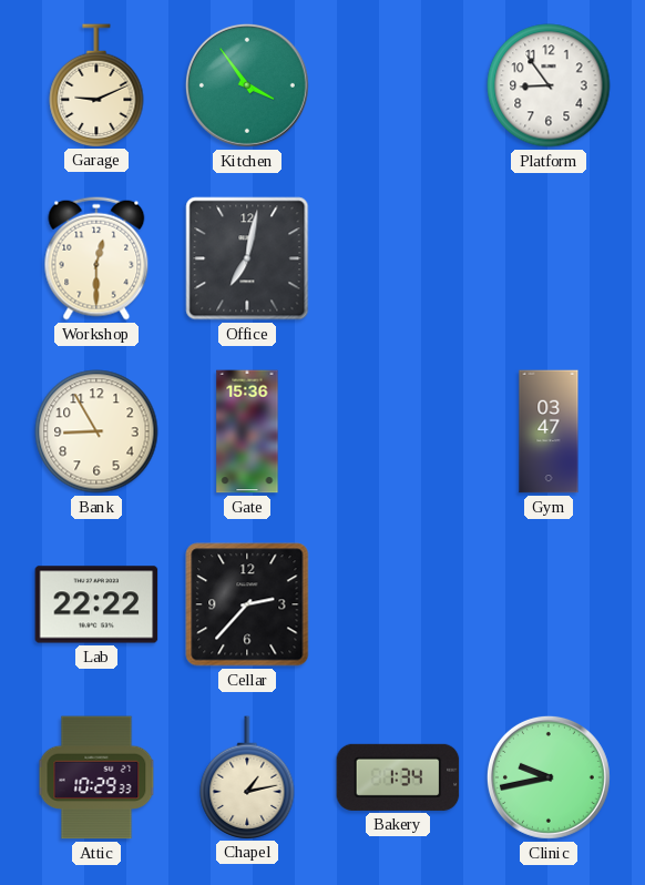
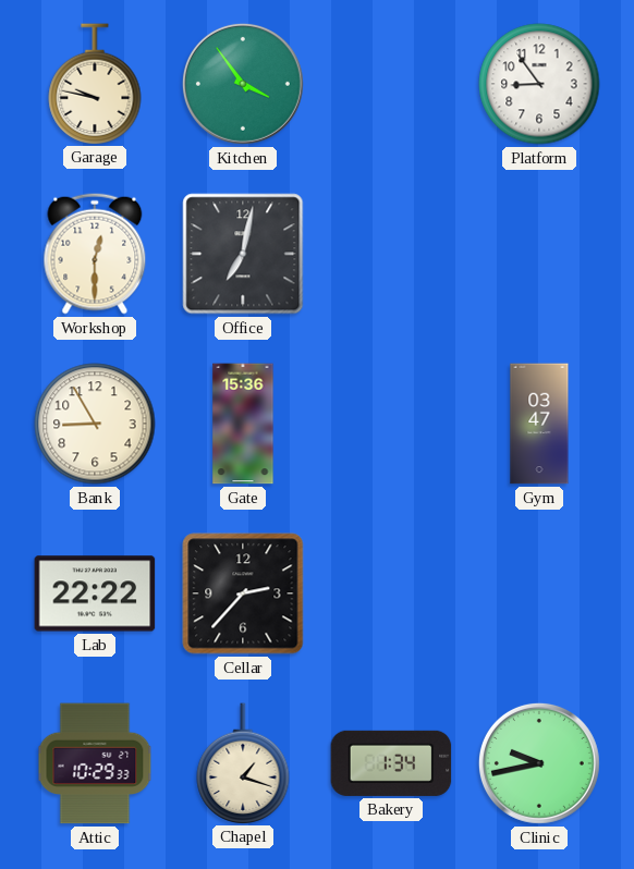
Garage: 9:11 -> 9:47
Chapel: 1:13 -> 1:18
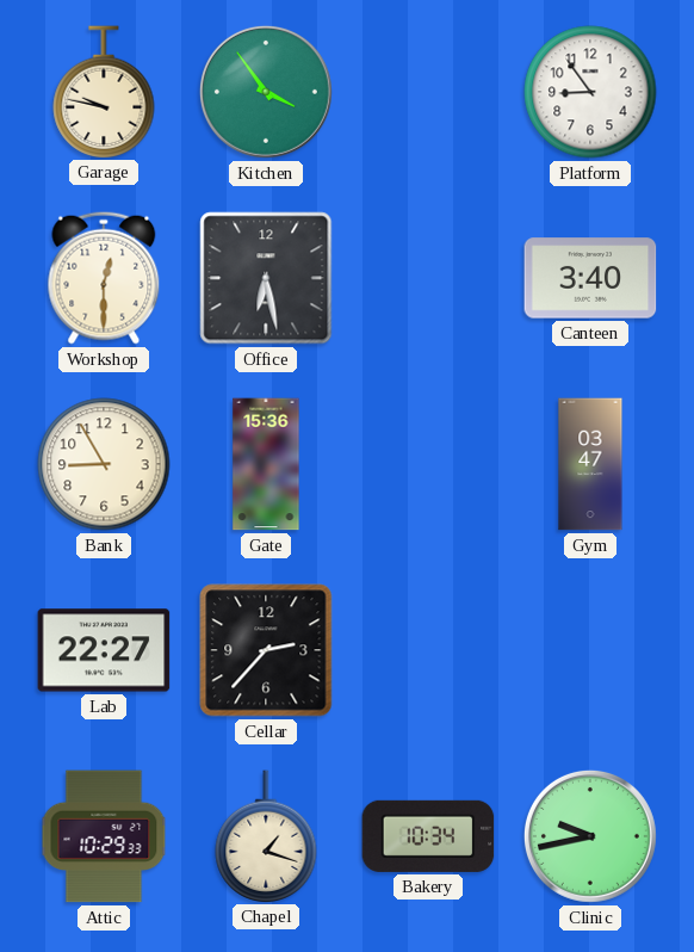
Office: 7:02 -> 6:28
Canteen: none -> 3:40
Lab: 22:22 -> 22:27
Bakery: 1:34 -> 10:34
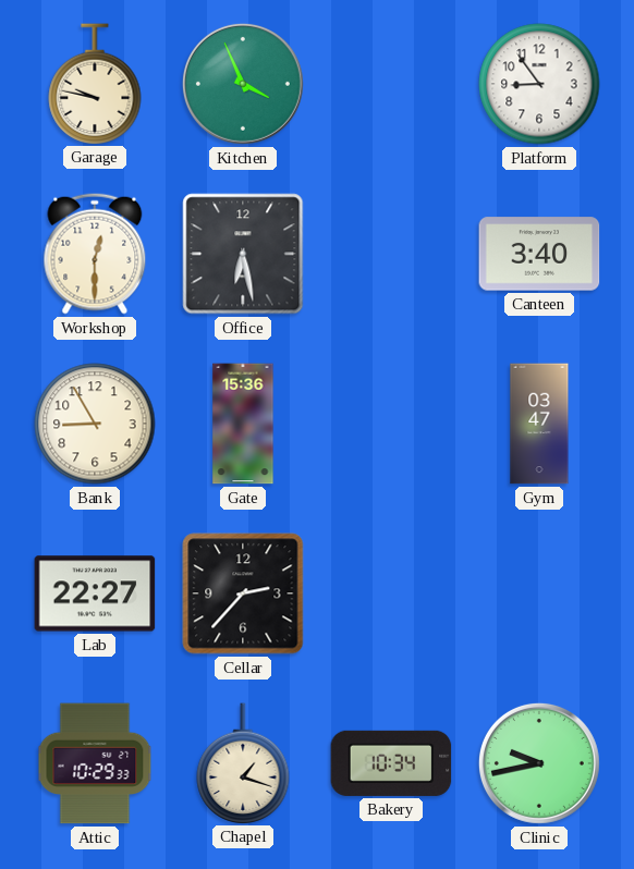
Kitchen: 3:54 -> 3:56
